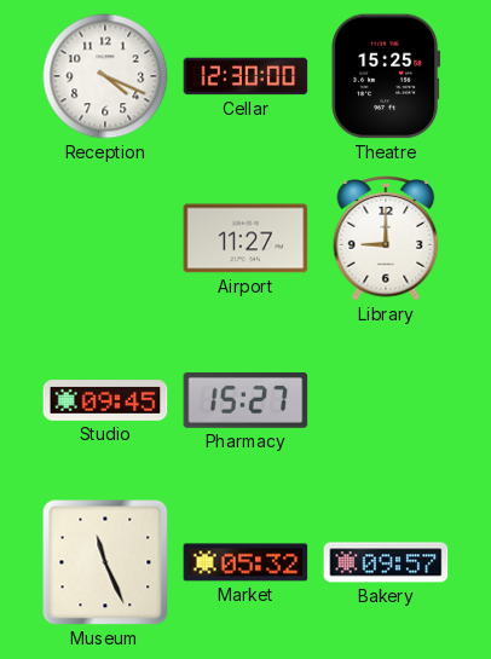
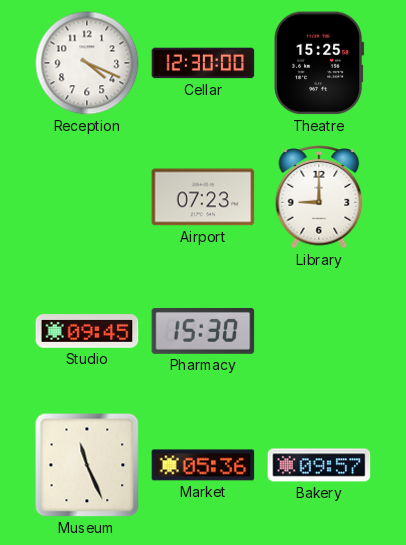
Airport: 11:27 -> 07:23
Pharmacy: 15:27 -> 15:30
Market: 05:32 -> 05:36
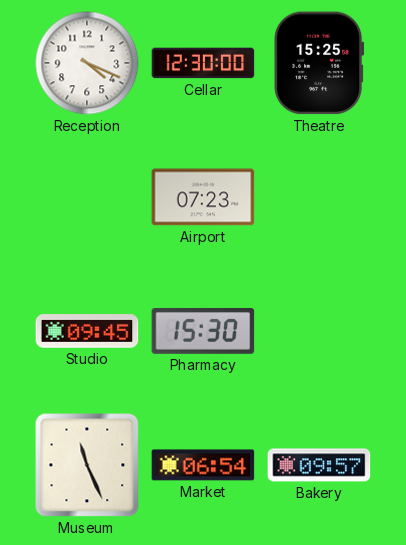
Library: 9:00 -> none
Market: 05:36 -> 06:54
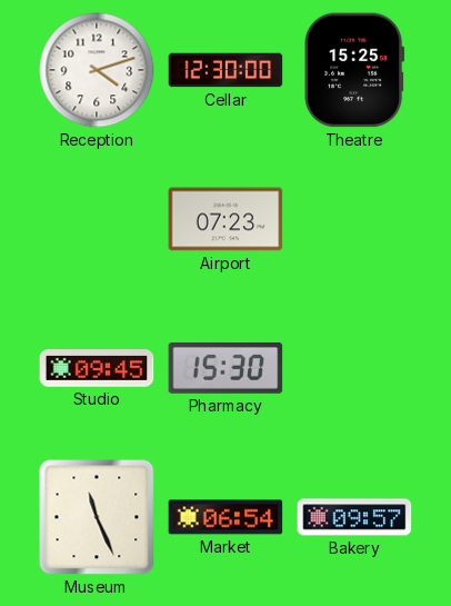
Reception: 4:19 -> 4:12
